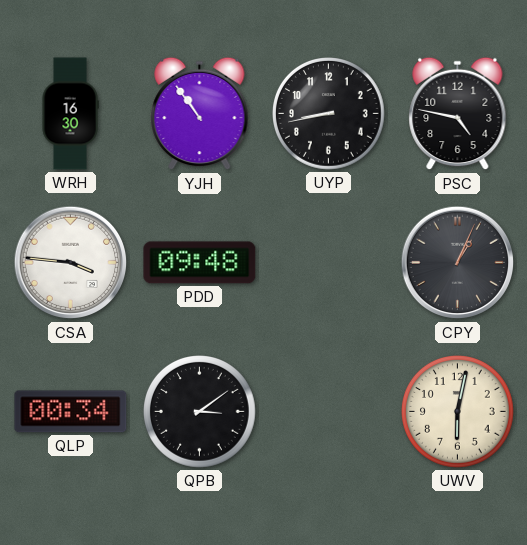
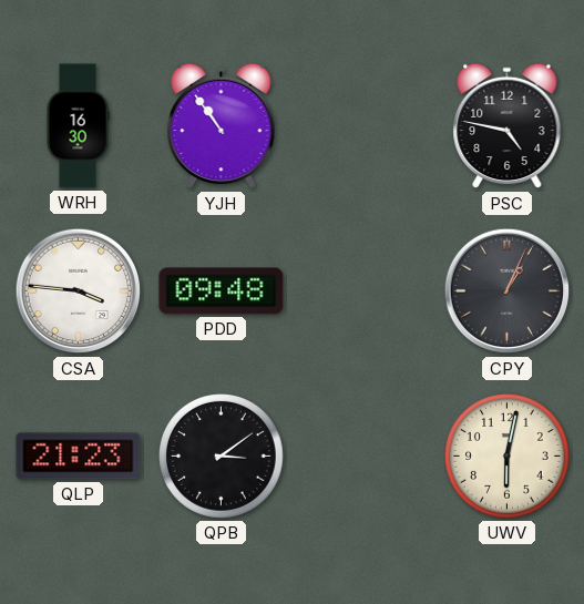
UYP: 8:43 -> none
QLP: 00:34 -> 21:23
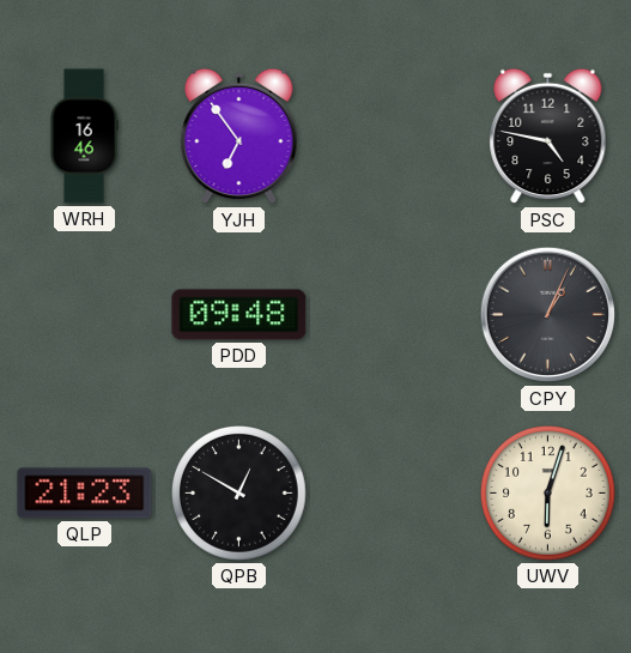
WRH: 16:30 -> 16:46
YJH: 10:54 -> 6:54
CSA: 3:46 -> none
QPB: 3:09 -> 12:50
UWV: 6:02 -> 6:03
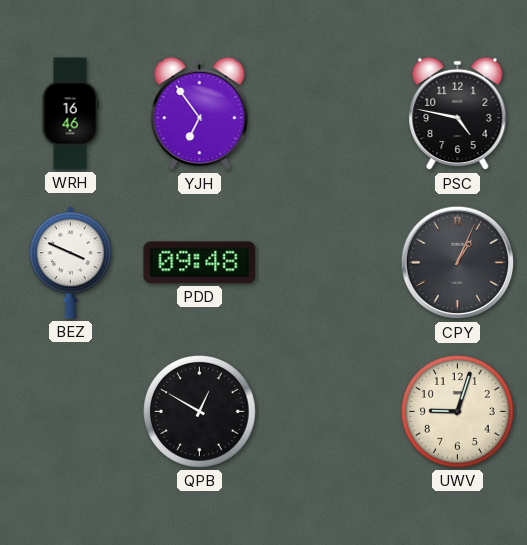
BEZ: none -> 3:49
QLP: 21:23 -> none
UWV: 6:03 -> 9:03
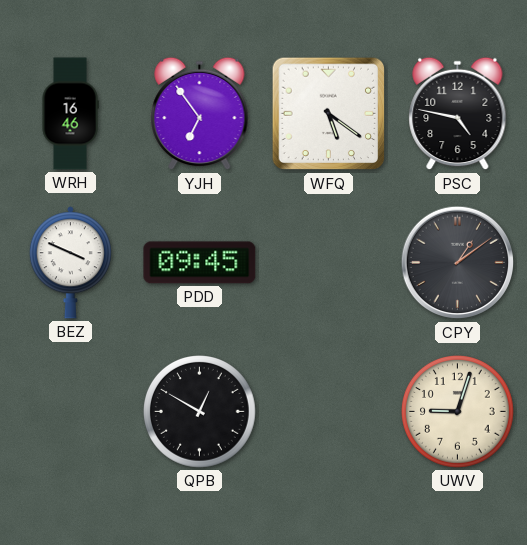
WFQ: none -> 5:21
PDD: 09:48 -> 09:45
CPY: 1:04 -> 1:09
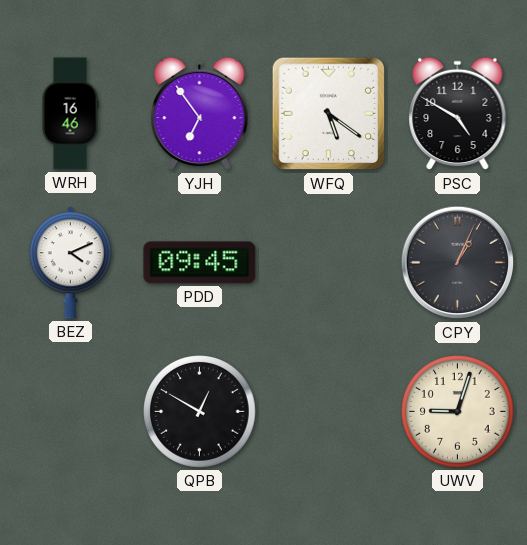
PSC: 4:47 -> 4:50
BEZ: 3:49 -> 4:11
CPY: 1:09 -> 1:04
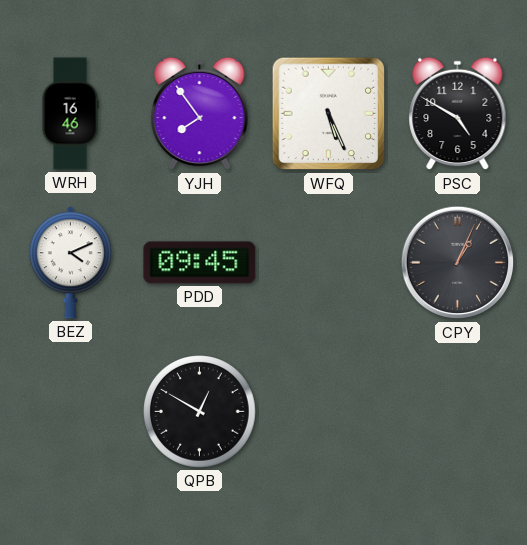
YJH: 6:54 -> 7:54
WFQ: 5:21 -> 5:26
UWV: 9:03 -> none
